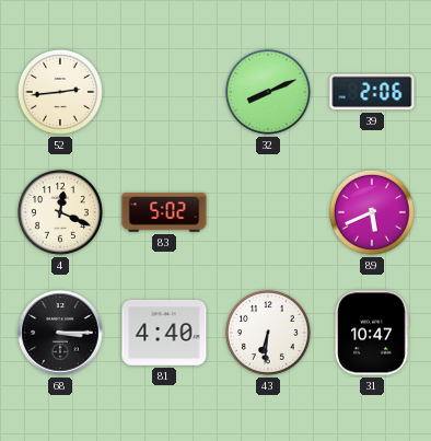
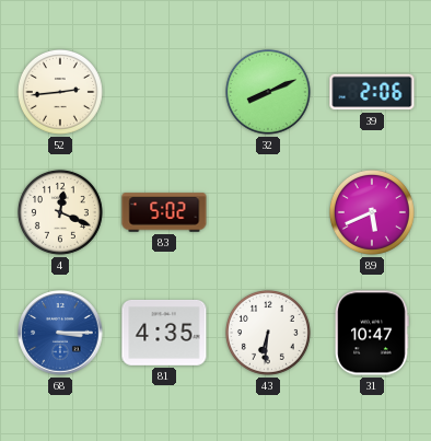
68 dial: black -> blue
81: 4:40 -> 4:35
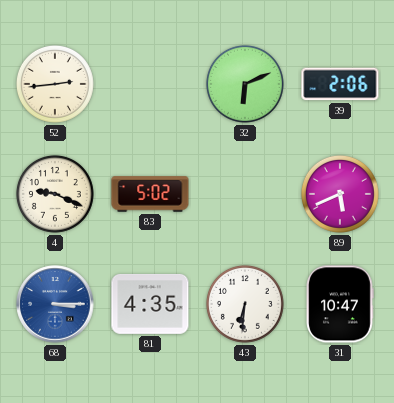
32: 8:11 -> 6:11
4: 12:19 -> 9:19
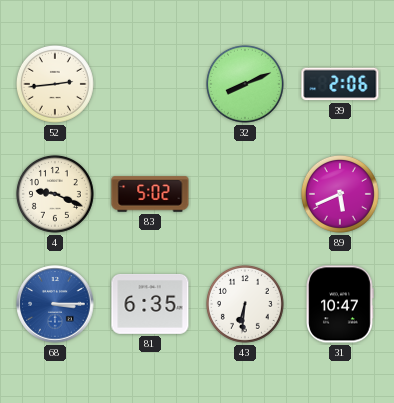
32: 6:11 -> 8:11
81: 4:35 -> 6:35
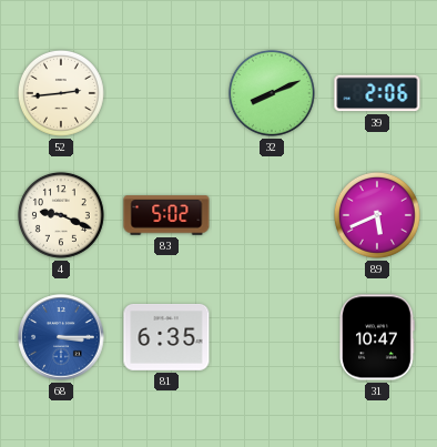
43: 6:31 -> none
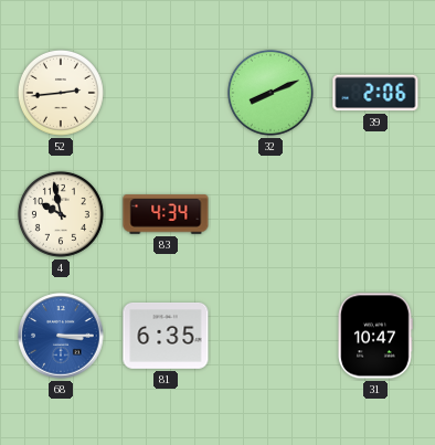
4: 9:19 -> 9:58
83: 5:02 -> 4:34
89: 5:41 -> none
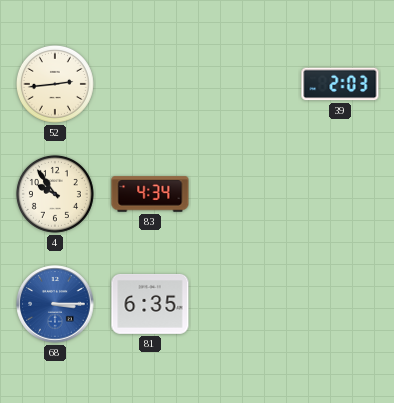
32: 8:11 -> none
39: 2:06 -> 2:03
4: 9:58 -> 9:54
31: 10:47 -> none
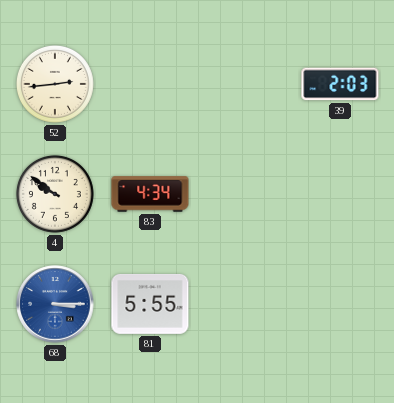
4: 9:54 -> 9:51
81: 6:35 -> 5:55
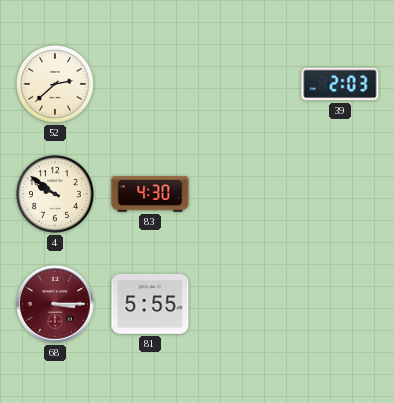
52: 2:44 -> 2:38
83: 4:34 -> 4:30
68 dial: blue -> burgundy
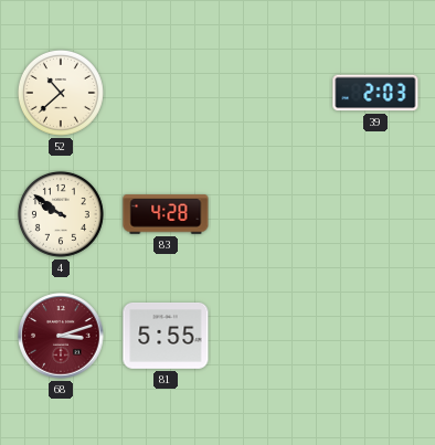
52: 2:38 -> 10:38
83: 4:30 -> 4:28
68: 3:15 -> 3:12
